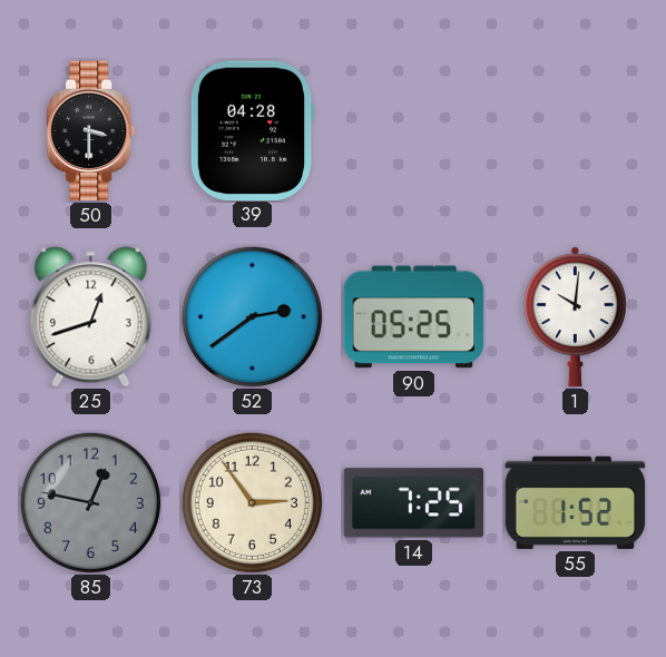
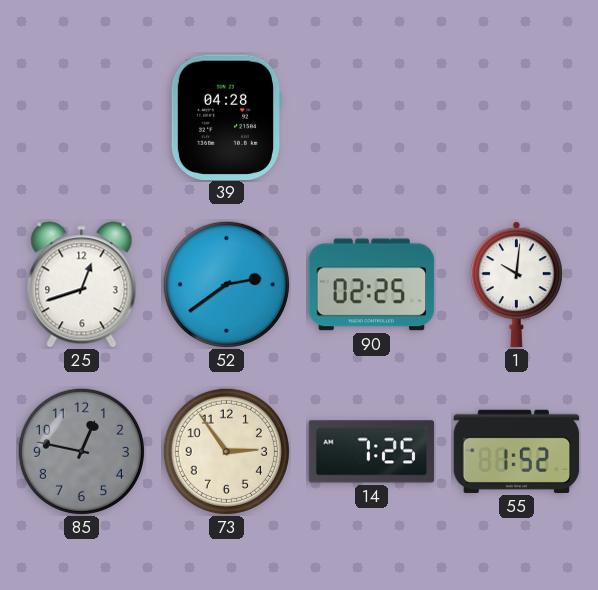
50: 3:30 -> none
90: 05:25 -> 02:25
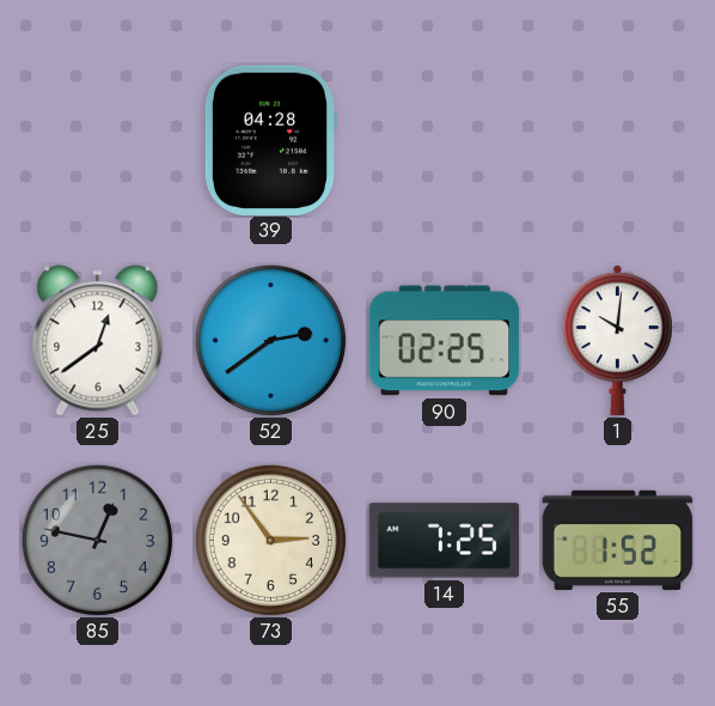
25: 12:42 -> 12:39
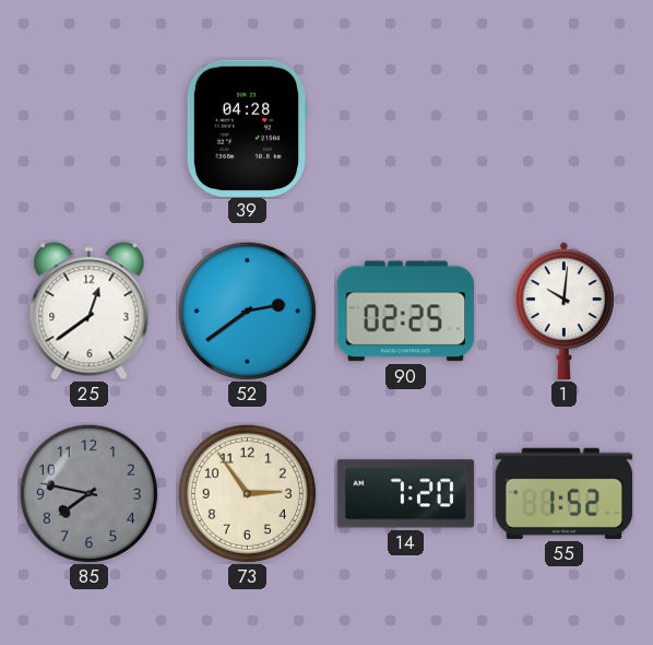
85: 12:47 -> 7:47
14: 7:25 -> 7:20
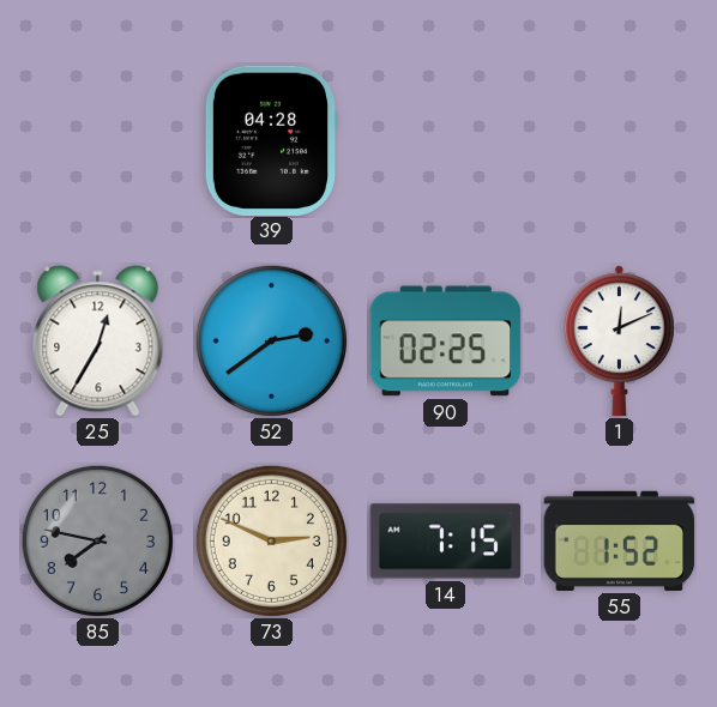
25: 12:39 -> 12:35
1: 10:01 -> 12:11
73: 2:54 -> 2:49
14: 7:20 -> 7:15
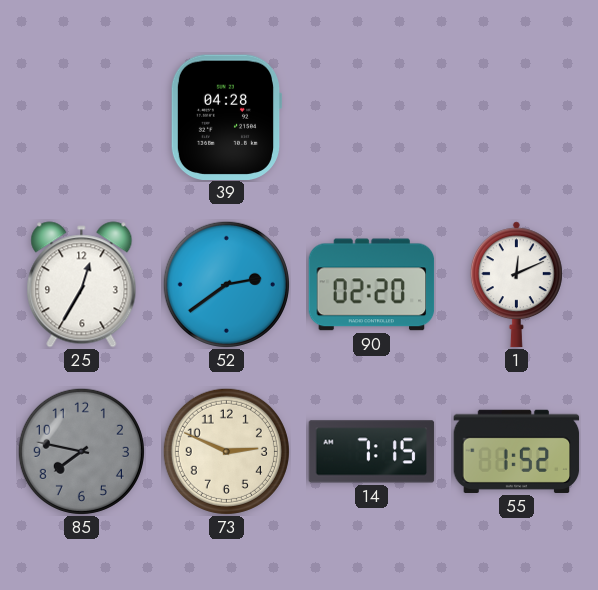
90: 02:25 -> 02:20
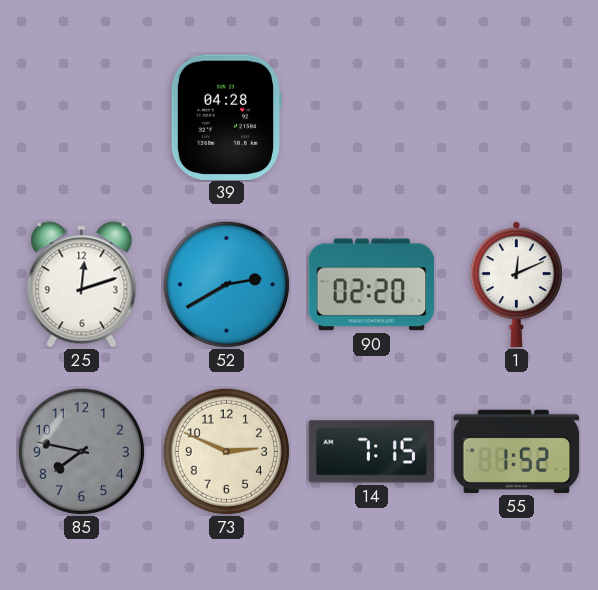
25: 12:35 -> 12:12
52: 2:39 -> 2:40
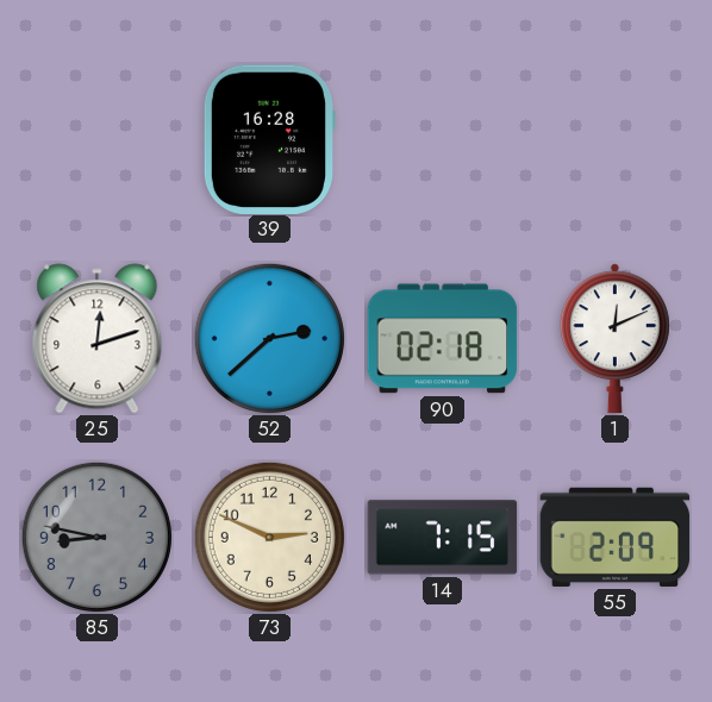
39: 04:28 -> 16:28
52: 2:40 -> 2:38
90: 02:20 -> 02:18
85: 7:47 -> 8:47
55: 1:52 -> 2:09
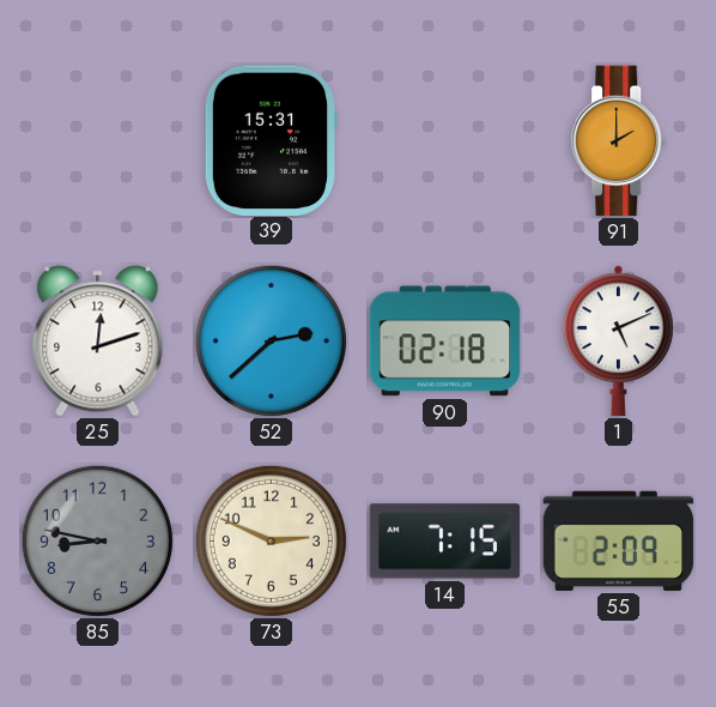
39: 16:28 -> 15:31
91: none -> 2:00
1: 12:11 -> 5:11
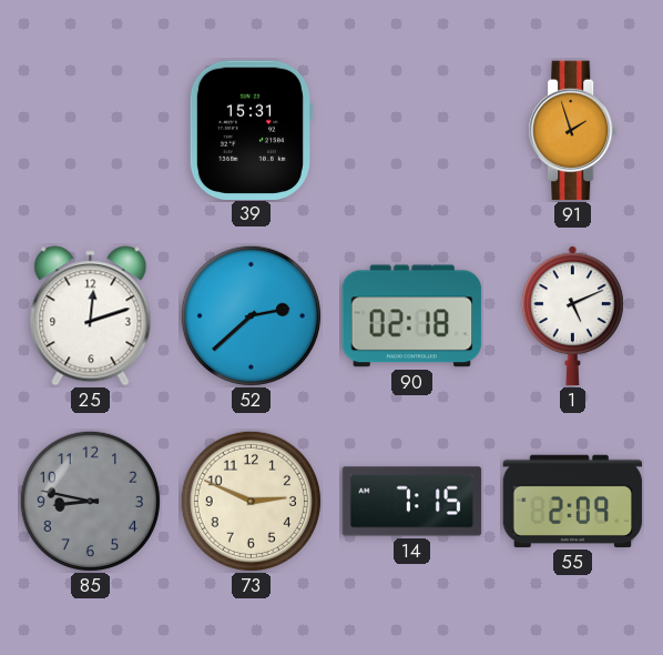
91: 2:00 -> 1:57
